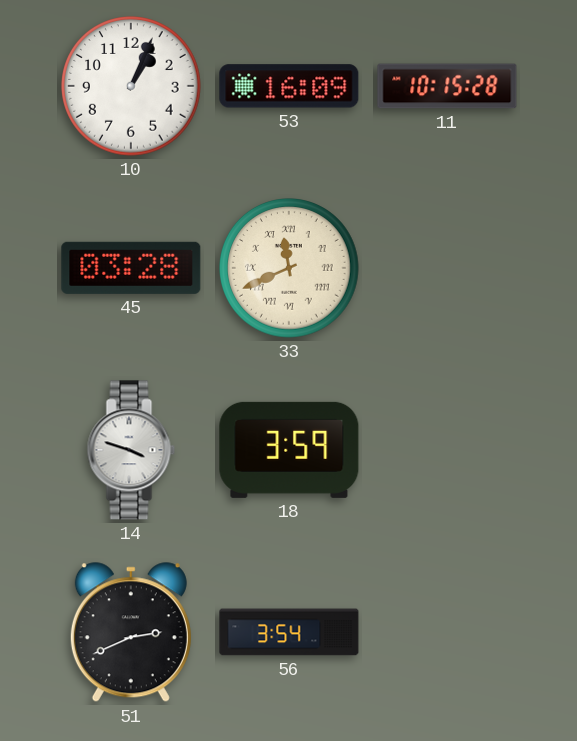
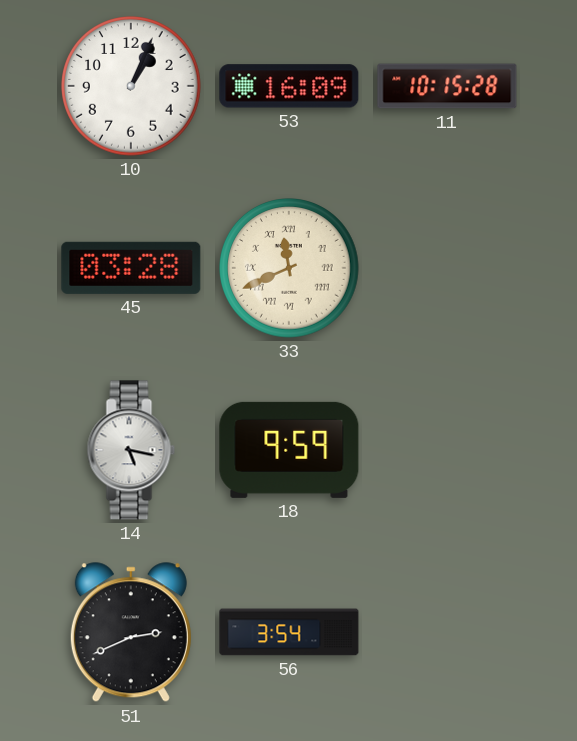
14: 3:48 -> 5:17
18: 3:59 -> 9:59
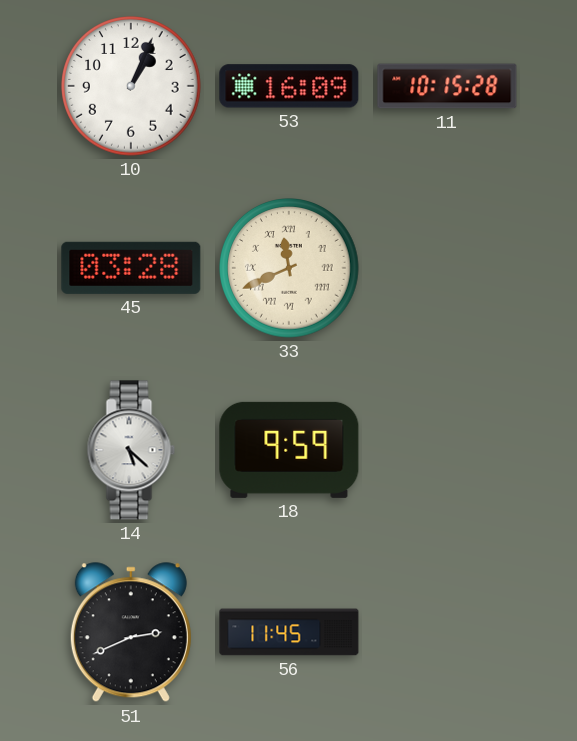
14: 5:17 -> 5:22
56: 3:54 -> 11:45
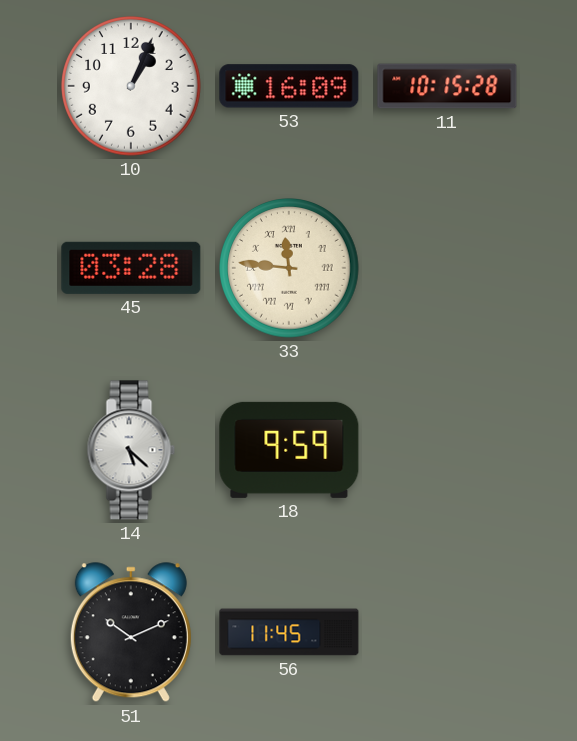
33: 11:41 -> 11:46
51: 2:41 -> 10:11
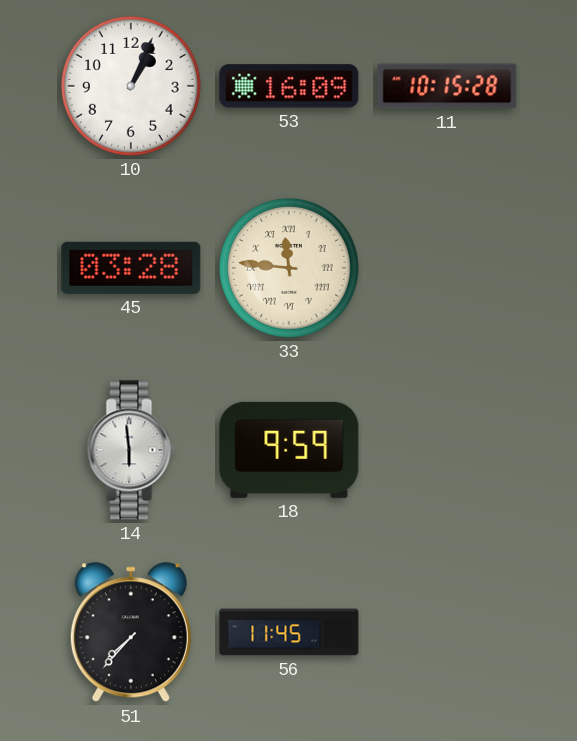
14: 5:22 -> 5:59
51: 10:11 -> 7:37
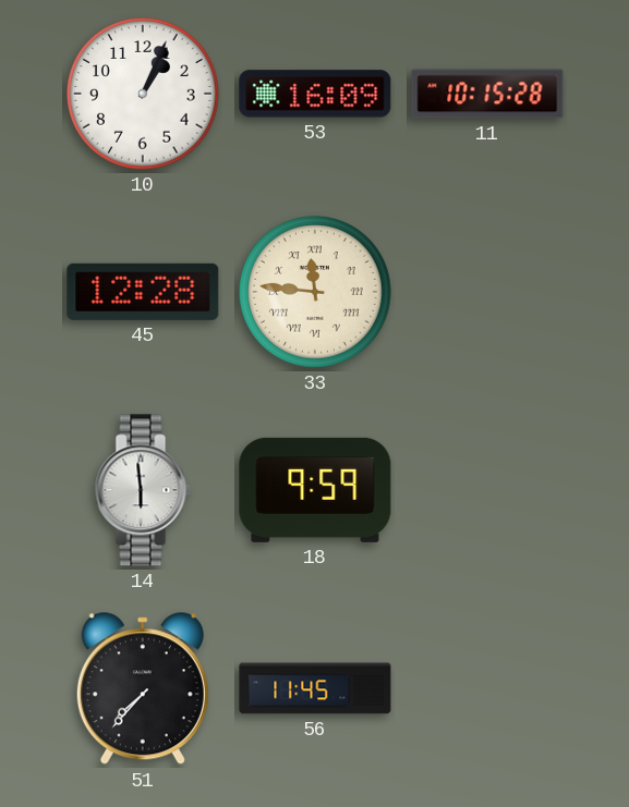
45: 03:28 -> 12:28
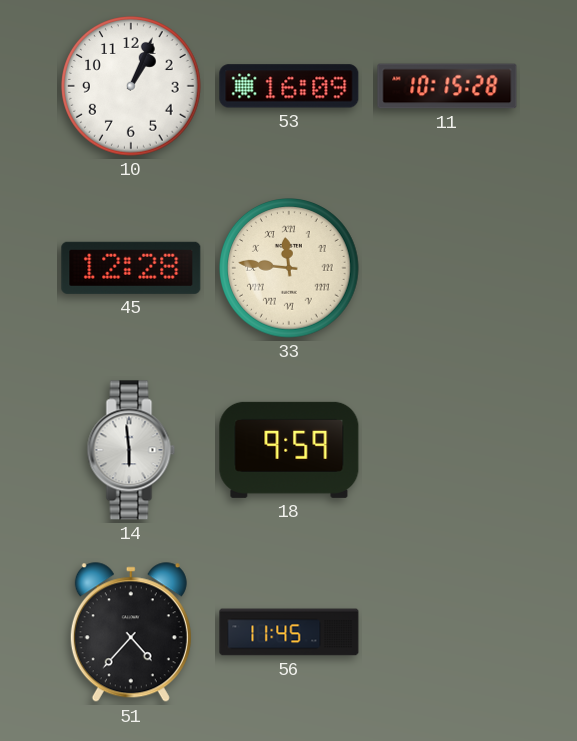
51: 7:37 -> 4:37
